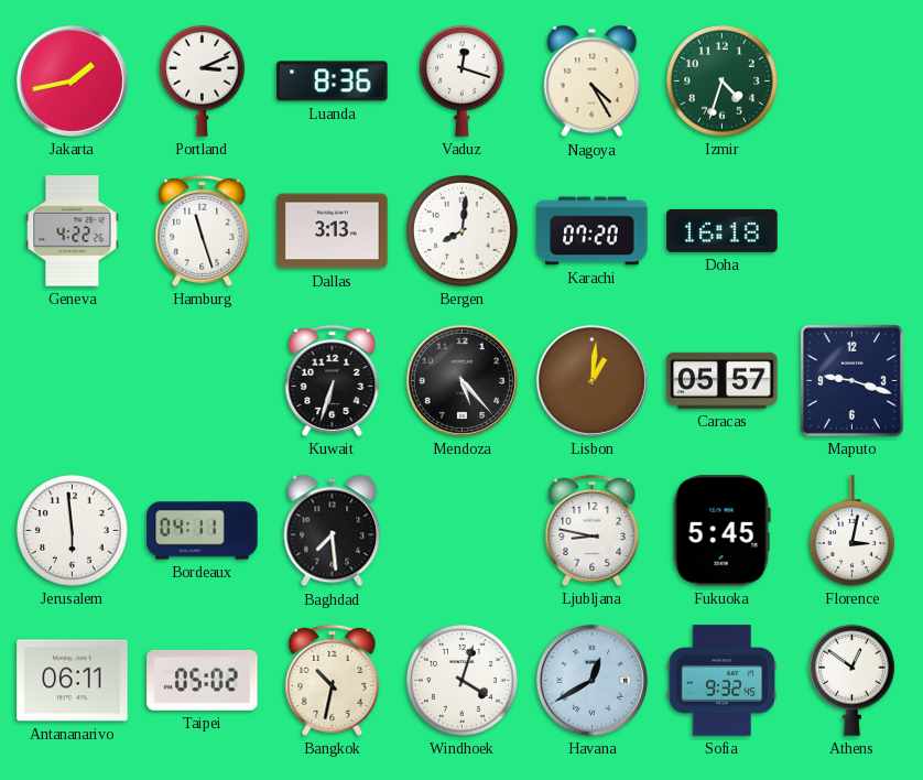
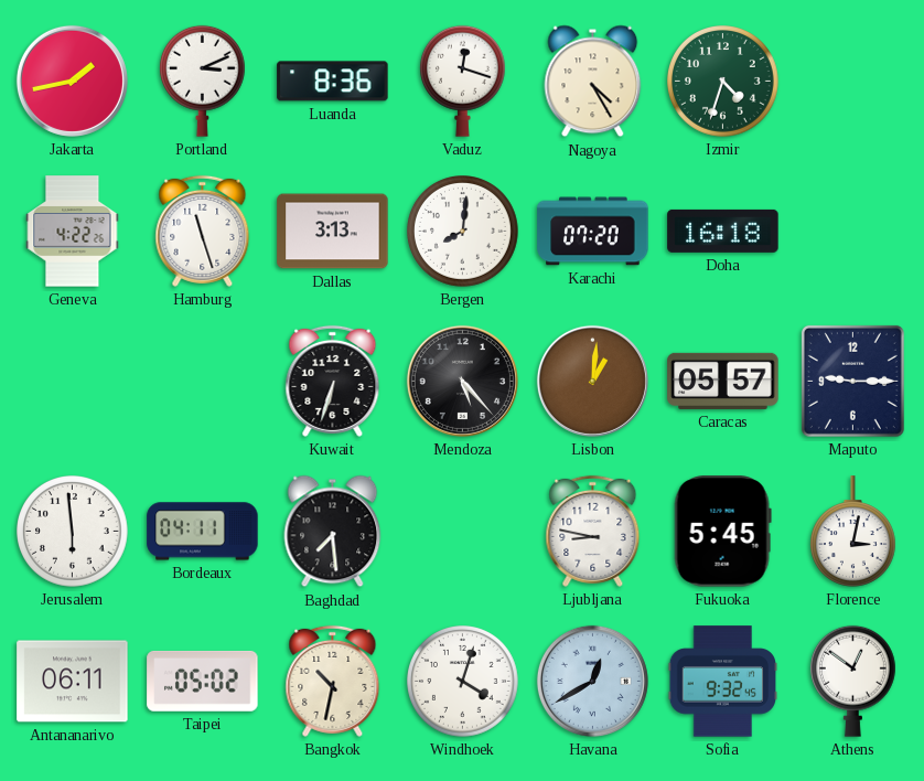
Maputo: 9:18 -> 9:15
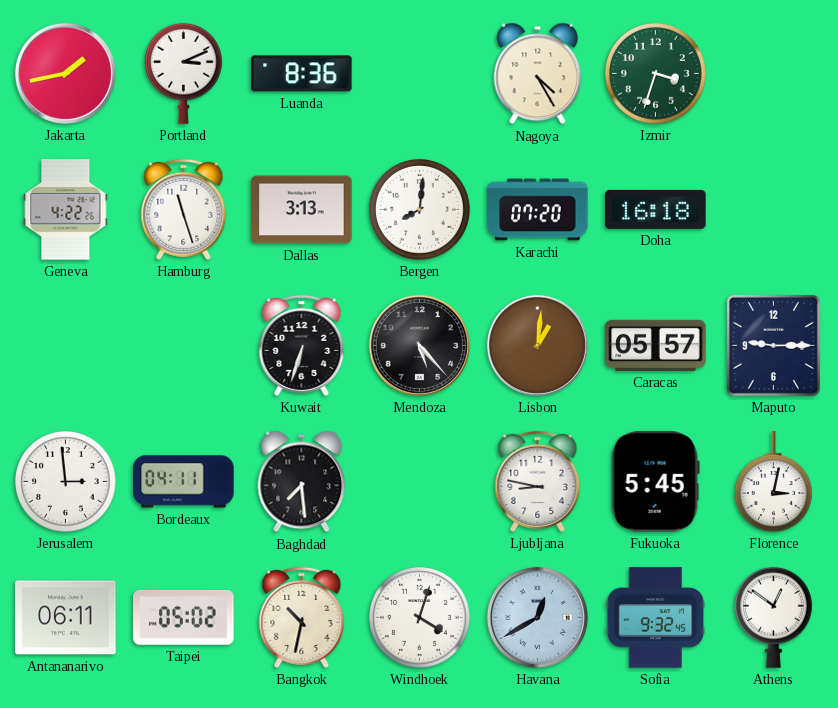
Vaduz: 12:18 -> none
Izmir: 4:33 -> 3:33
Jerusalem: 5:59 -> 2:59
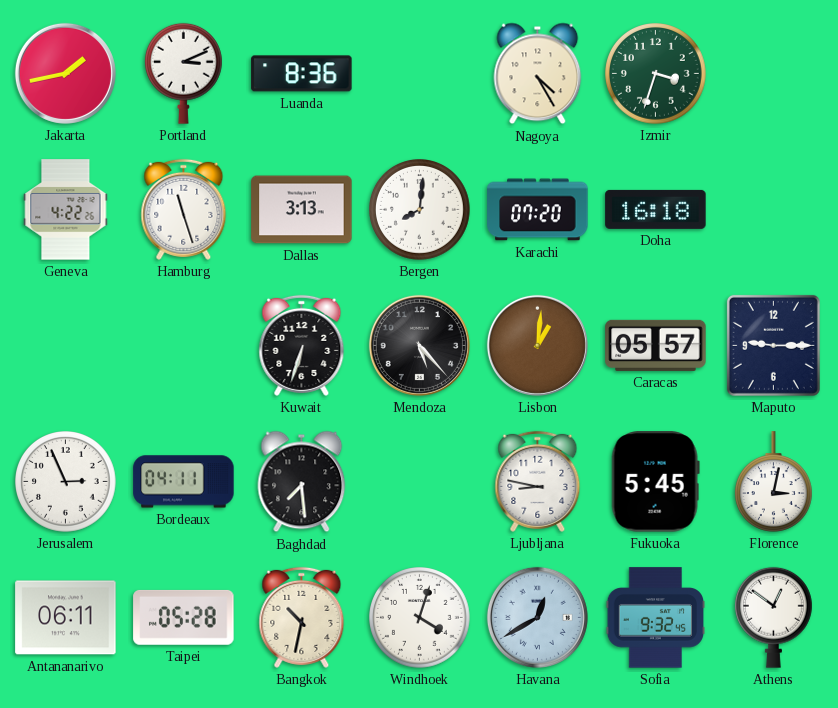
Jerusalem: 2:59 -> 2:56
Taipei: 05:02 -> 05:28
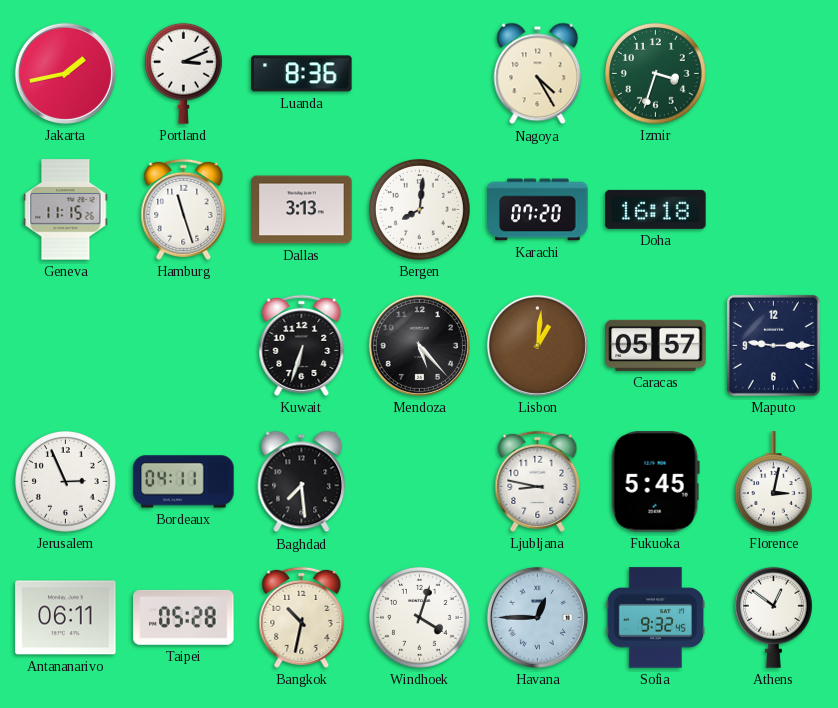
Geneva: 4:22 -> 11:15
Havana: 12:40 -> 12:45
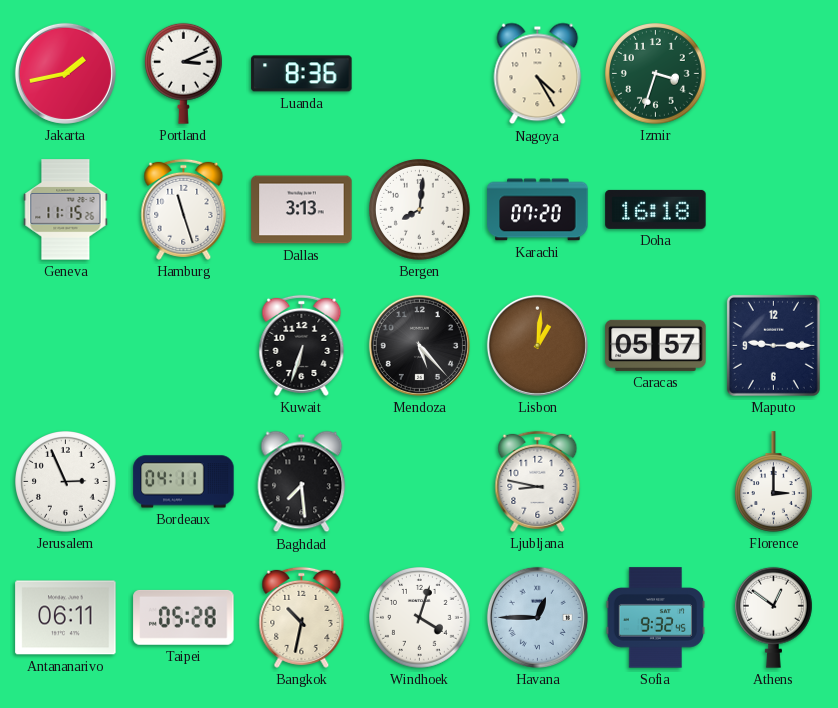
Fukuoka: 5:45 -> none
Florence: 3:02 -> 3:00
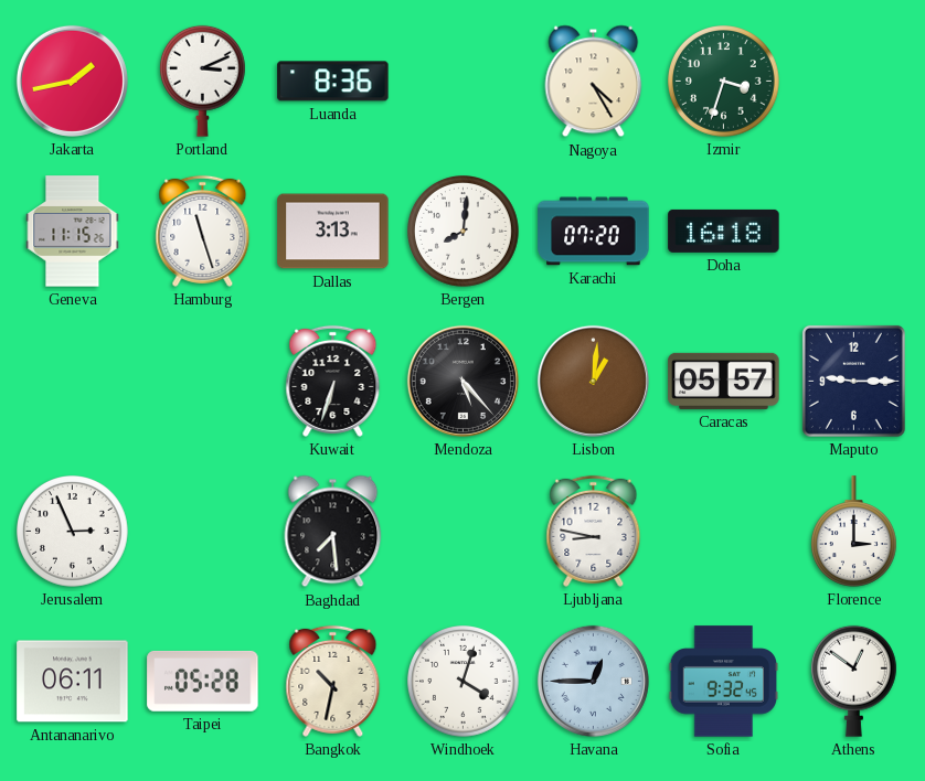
Bordeaux: 04:11 -> none
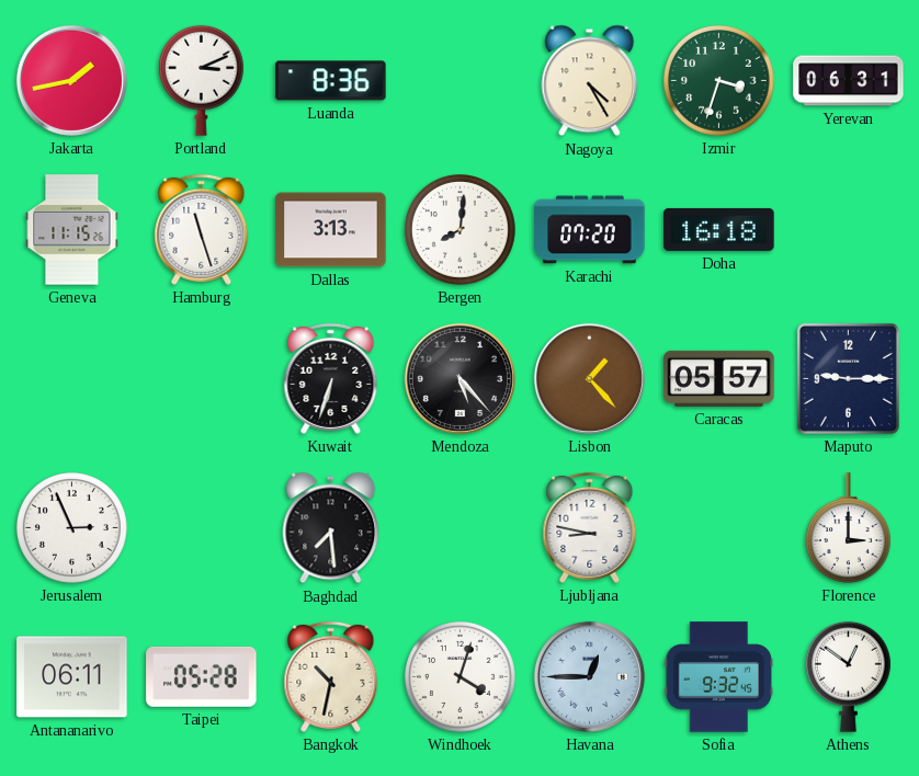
Yerevan: none -> 06:31
Lisbon: 1:01 -> 1:23
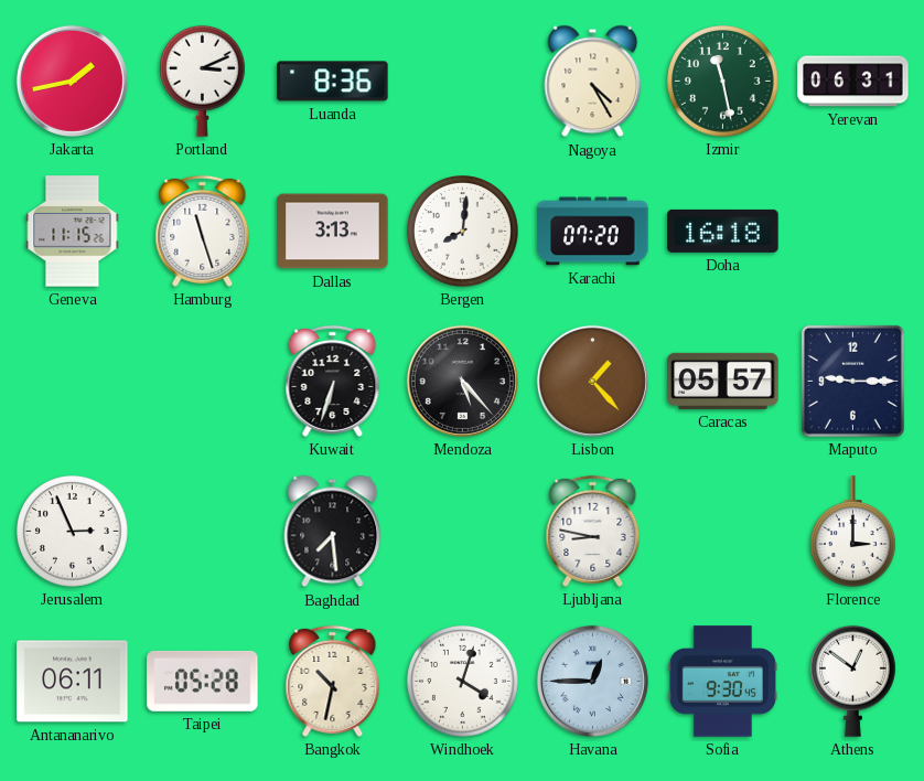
Izmir: 3:33 -> 11:28
Sofia: 9:32 -> 9:30
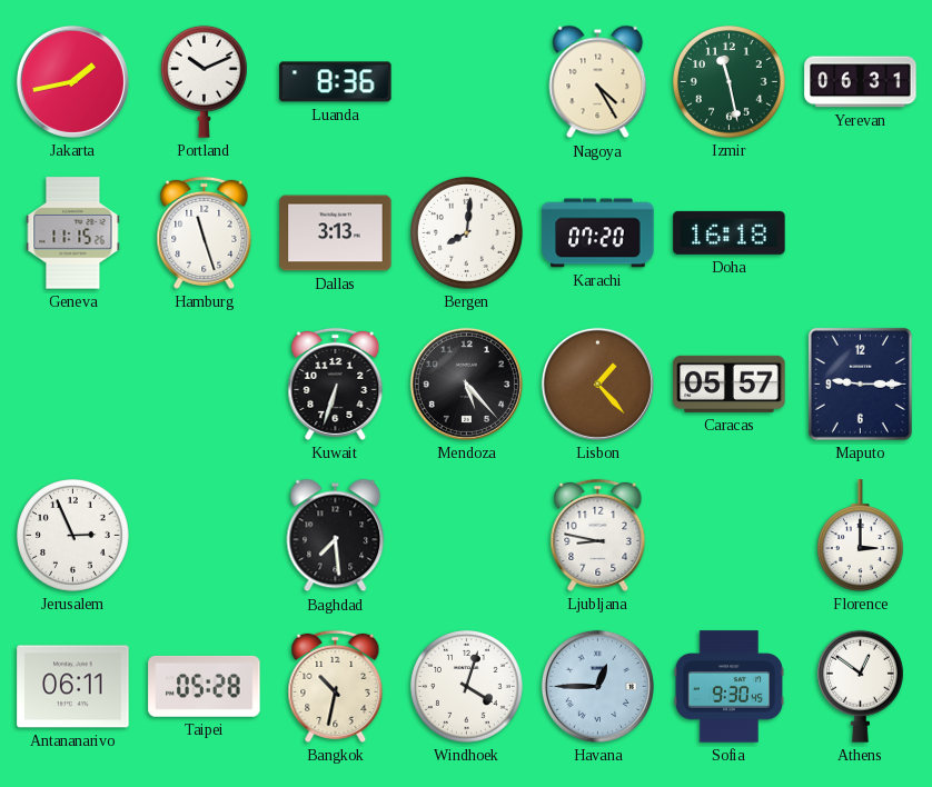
Portland: 3:11 -> 10:11
